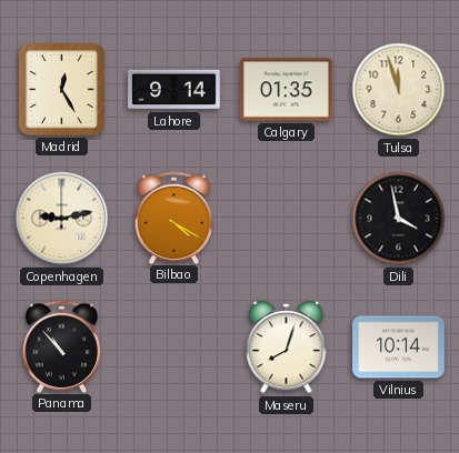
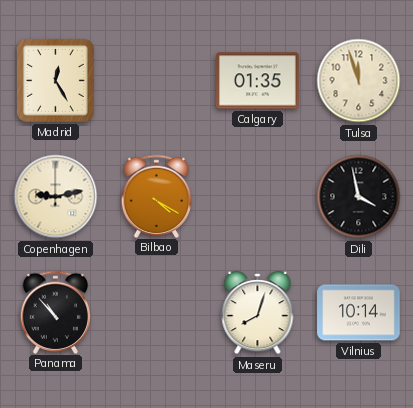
Lahore: 9:14 -> none
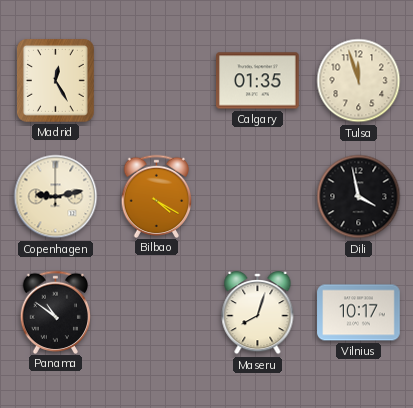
Panama: 10:53 -> 10:51
Vilnius: 10:14 -> 10:17
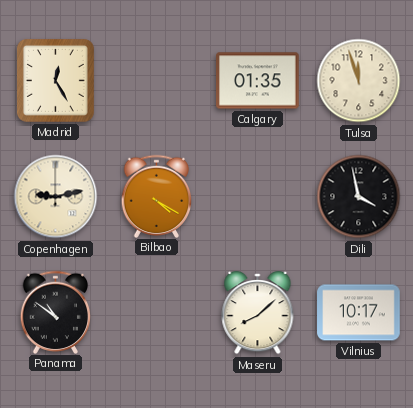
Maseru: 8:03 -> 8:08
